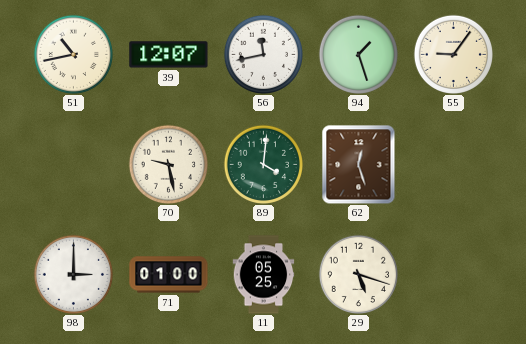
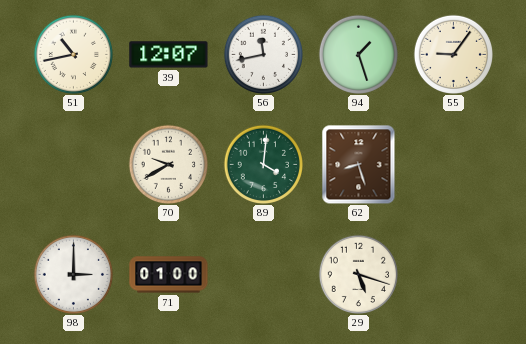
70: 9:28 -> 9:40
62: 12:27 -> 8:27
11: 05:25 -> none
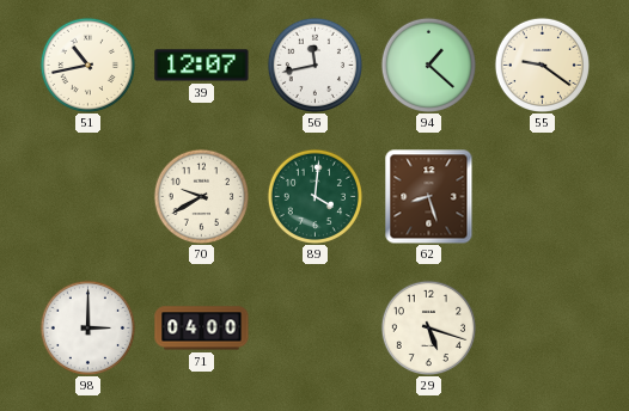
94: 1:27 -> 1:22
55: 9:06 -> 9:21
71: 01:00 -> 04:00
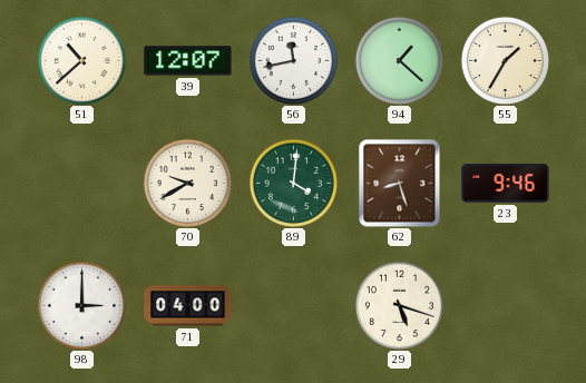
51: 10:43 -> 10:38
55: 9:21 -> 1:35
23: none -> 9:46
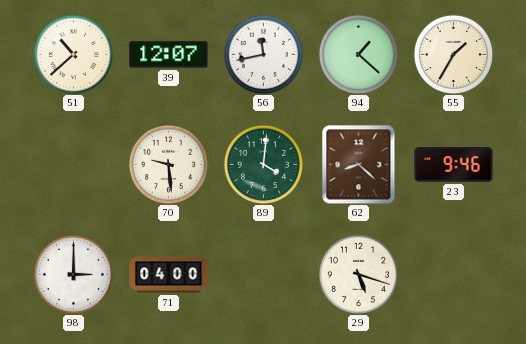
70: 9:40 -> 9:29
62: 8:27 -> 8:22
